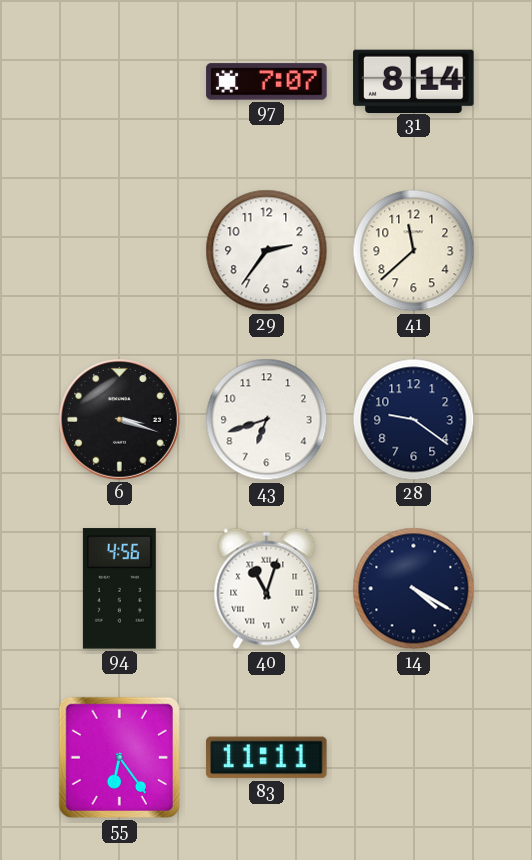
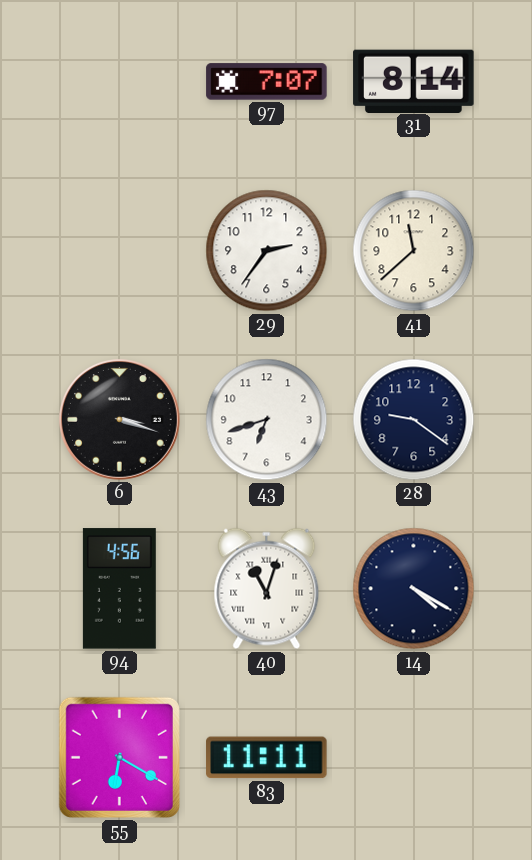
55: 6:24 -> 6:20
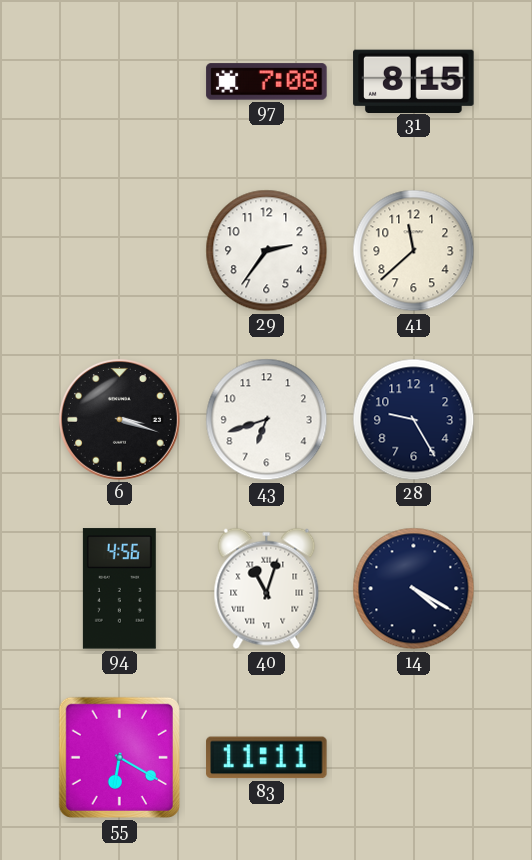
97: 7:07 -> 7:08
31: 8:14 -> 8:15
28: 9:21 -> 9:25
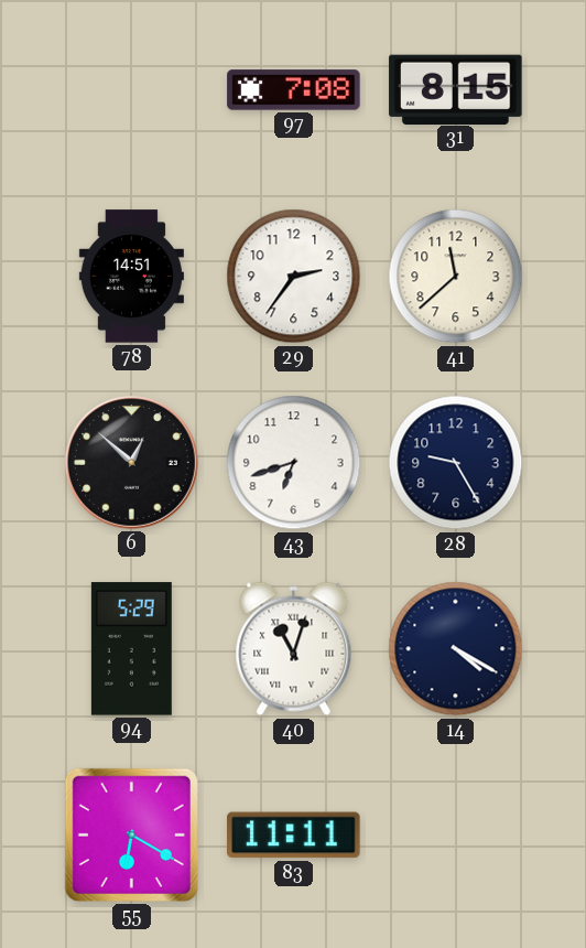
78: none -> 14:51
6: 3:18 -> 12:52
94: 4:56 -> 5:29
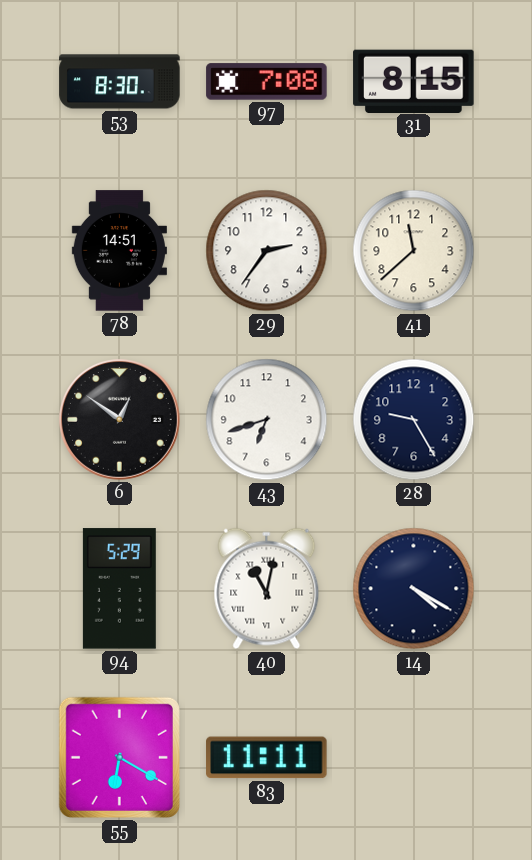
53: none -> 8:30
6: 12:52 -> 12:51
40: 11:03 -> 11:02
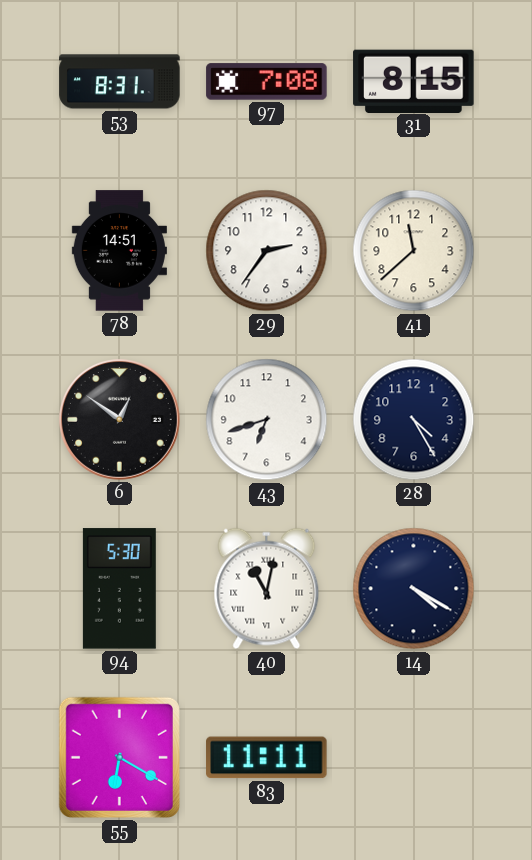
53: 8:30 -> 8:31
28: 9:25 -> 4:25
94: 5:29 -> 5:30
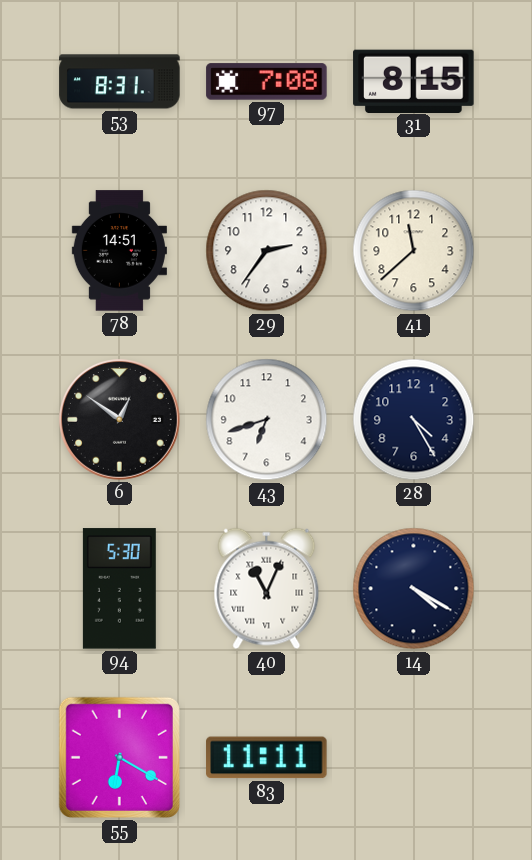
40: 11:02 -> 11:04
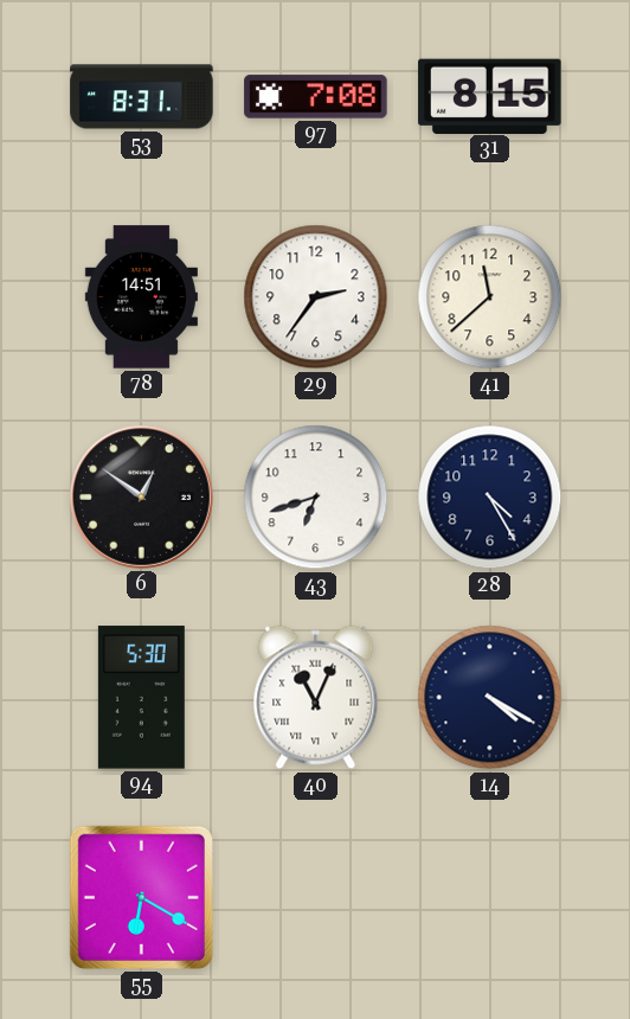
83: 11:11 -> none
